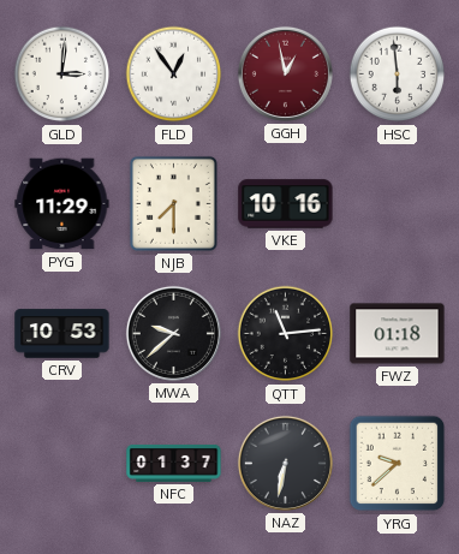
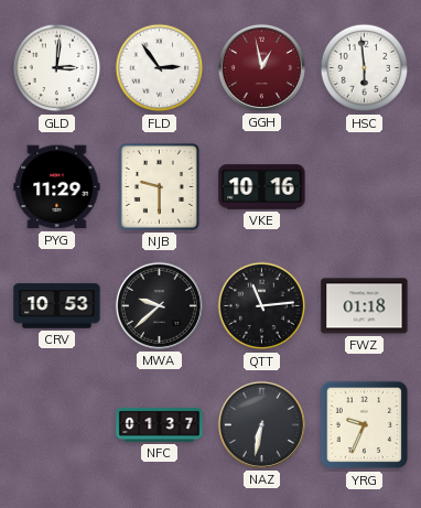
FLD: 12:54 -> 2:54
NJB: 7:30 -> 9:30
YRG: 9:38 -> 9:34
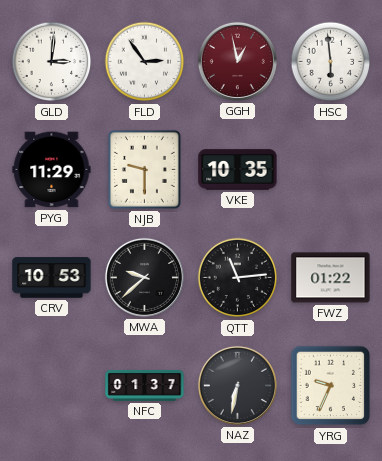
VKE: 10:16 -> 10:35
FWZ: 01:18 -> 01:22
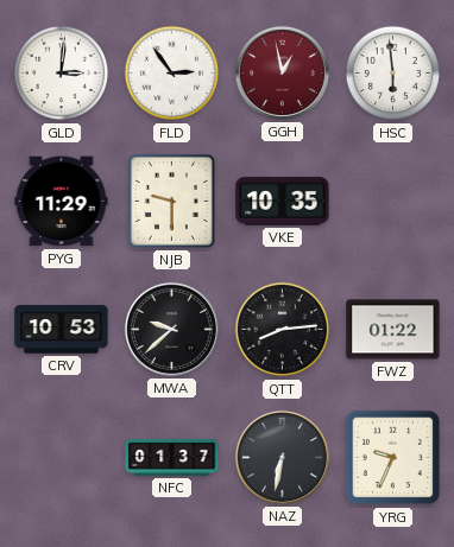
QTT: 11:14 -> 8:14
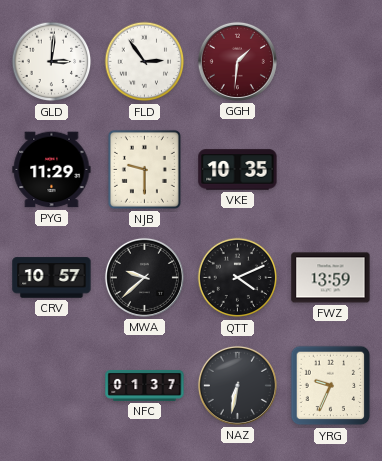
GGH: 12:58 -> 1:31
HSC: 5:59 -> none
CRV: 10:53 -> 10:57
QTT: 8:14 -> 4:11
FWZ: 01:22 -> 13:59
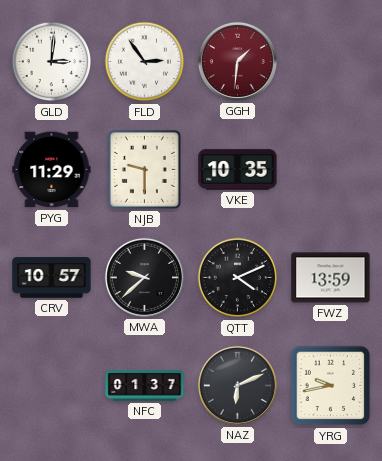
NAZ: 6:32 -> 6:11
YRG: 9:34 -> 9:43
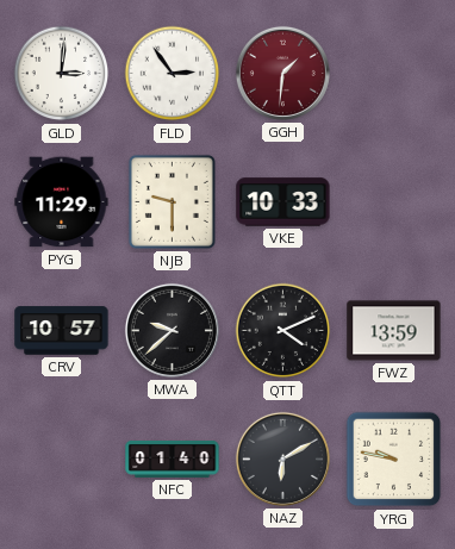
VKE: 10:35 -> 10:33
NFC: 01:37 -> 01:40
NAZ: 6:11 -> 6:10
YRG: 9:43 -> 9:47
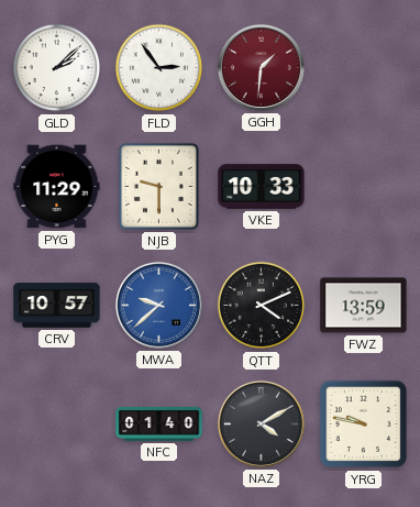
GLD: 3:01 -> 2:08
MWA dial: black -> blue
NAZ: 6:10 -> 4:10
